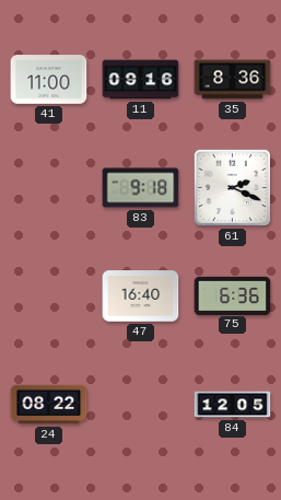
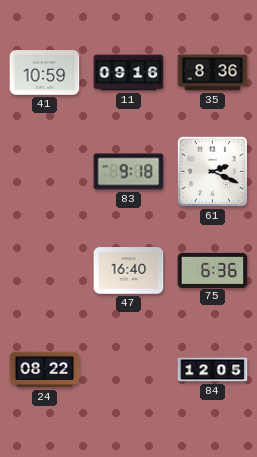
41: 11:00 -> 10:59
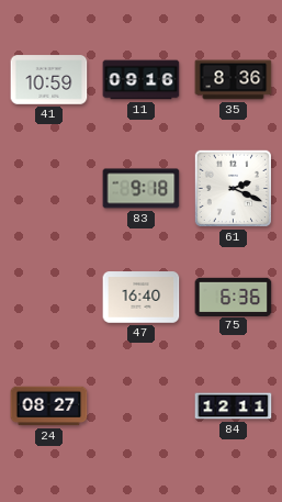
24: 08:22 -> 08:27
84: 12:05 -> 12:11
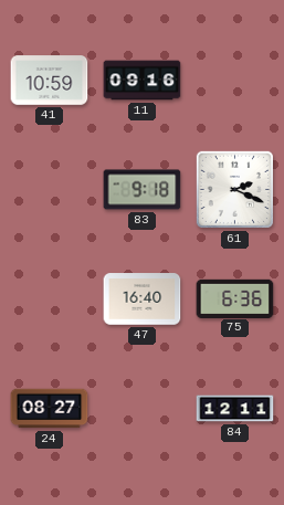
35: 8:36 -> none
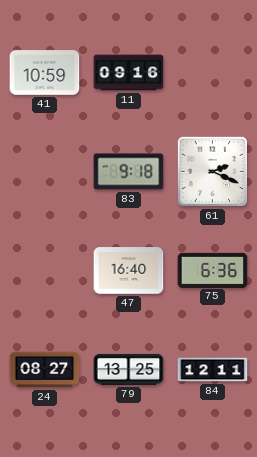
79: none -> 13:25
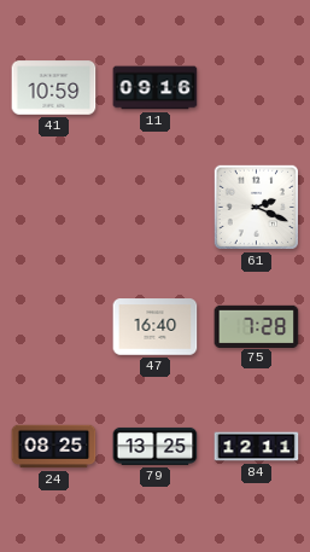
83: 9:18 -> none
75: 6:36 -> 7:28
24: 08:27 -> 08:25
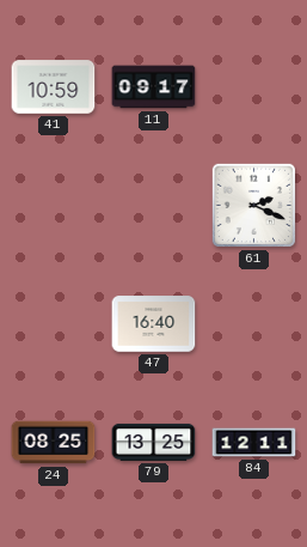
11: 09:16 -> 09:17
75: 7:28 -> none
